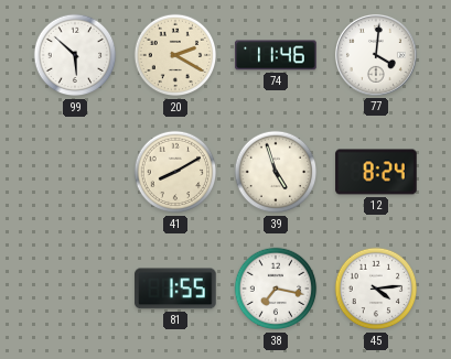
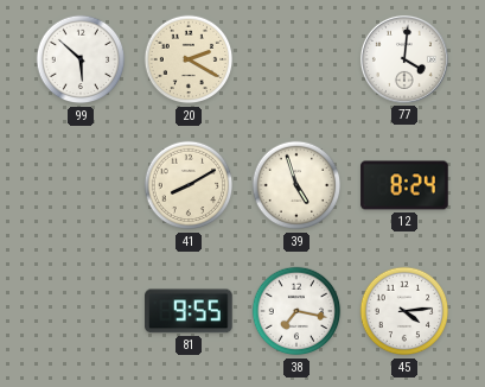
74: 11:46 -> none
81: 1:55 -> 9:55
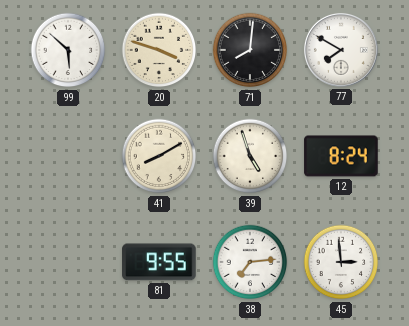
20: 2:20 -> 3:48
71: none -> 8:01
77: 4:01 -> 7:50
38: 7:17 -> 7:14
45: 4:14 -> 2:59
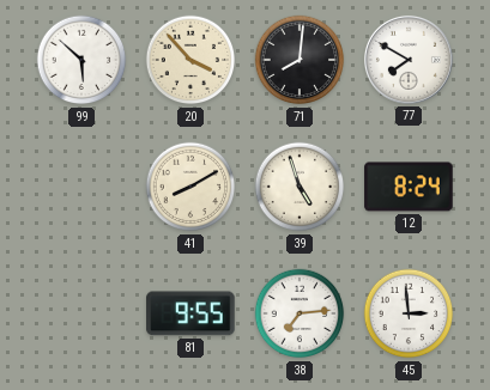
20: 3:48 -> 3:53
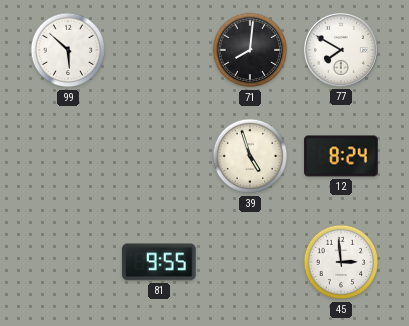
20: 3:53 -> none
41: 8:10 -> none
38: 7:14 -> none
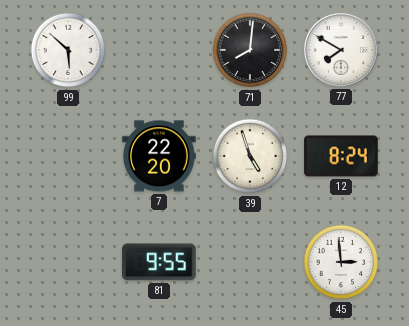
7: none -> 22:20
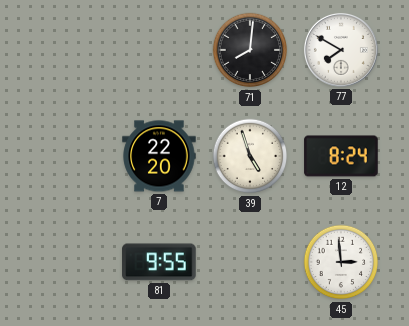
99: 5:52 -> none
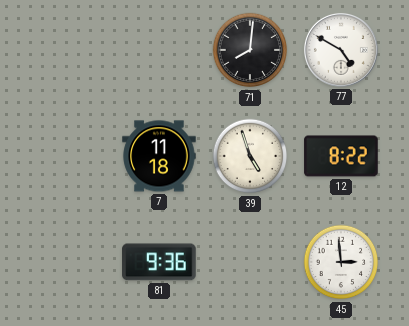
77: 7:50 -> 4:50
7: 22:20 -> 11:18
12: 8:24 -> 8:22
81: 9:55 -> 9:36
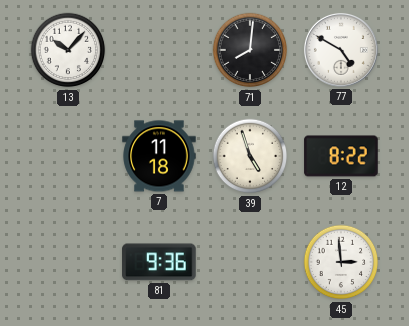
13: none -> 10:07
